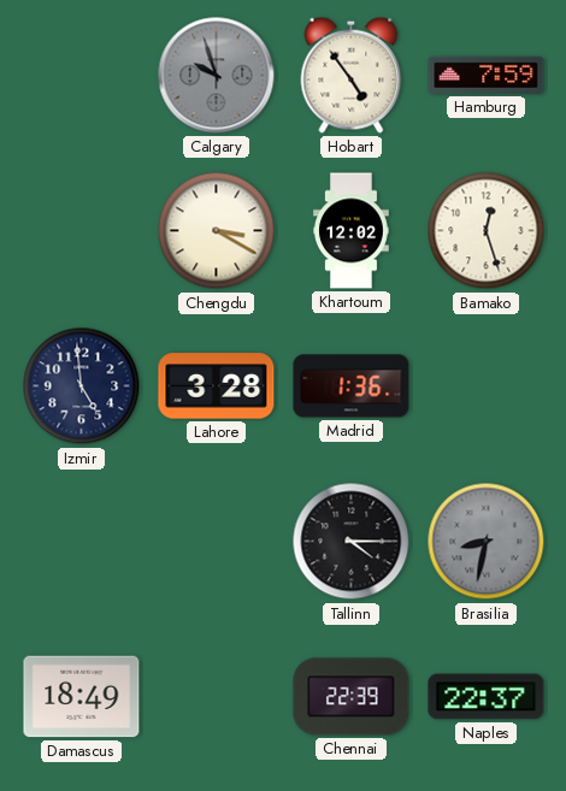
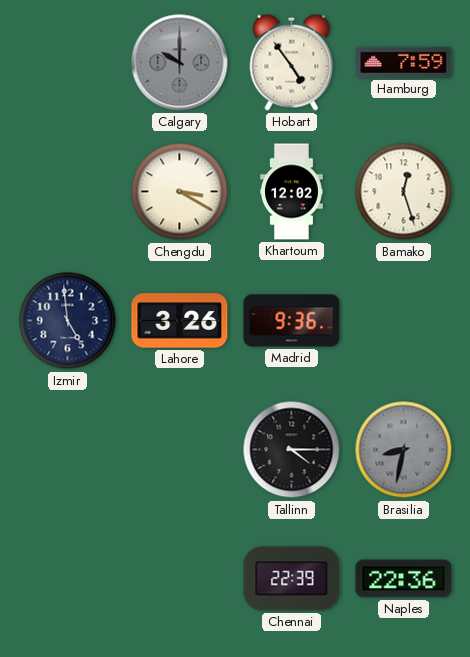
Calgary: 9:57 -> 10:00
Lahore: 3:28 -> 3:26
Madrid: 1:36 -> 9:36
Damascus: 18:49 -> none
Naples: 22:37 -> 22:36
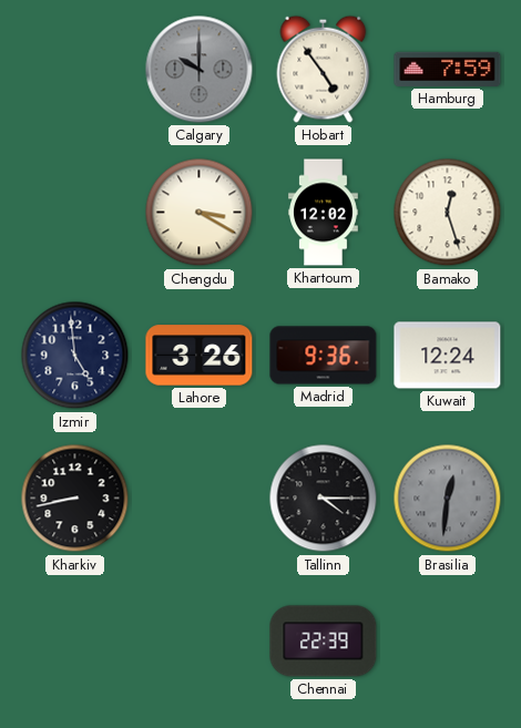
Kuwait: none -> 12:24
Kharkiv: none -> 8:43
Brasilia: 8:32 -> 12:31
Naples: 22:36 -> none
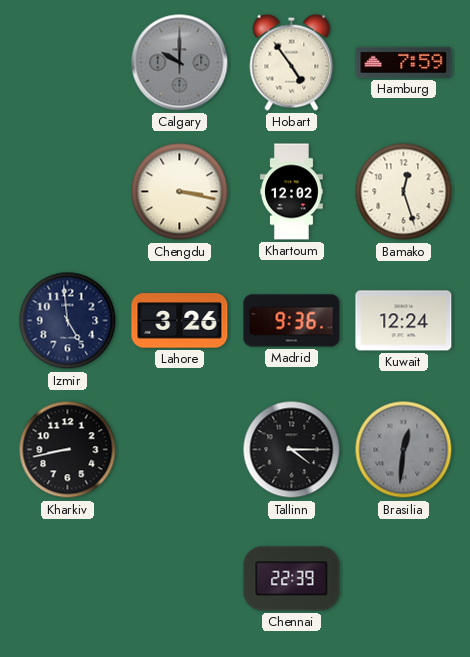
Chengdu: 3:20 -> 3:17
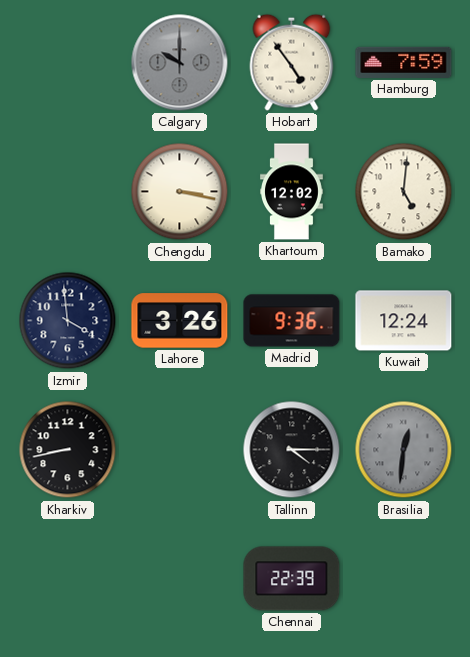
Bamako: 12:27 -> 5:01
Izmir: 4:59 -> 3:59
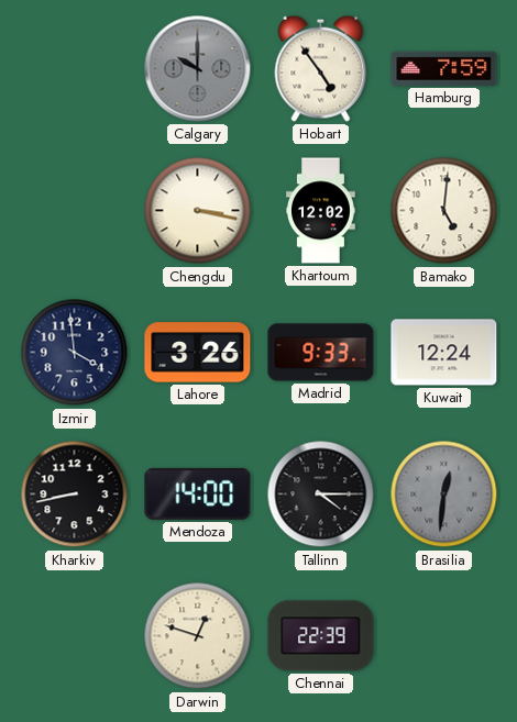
Madrid: 9:36 -> 9:33
Mendoza: none -> 14:00
Darwin: none -> 12:48
